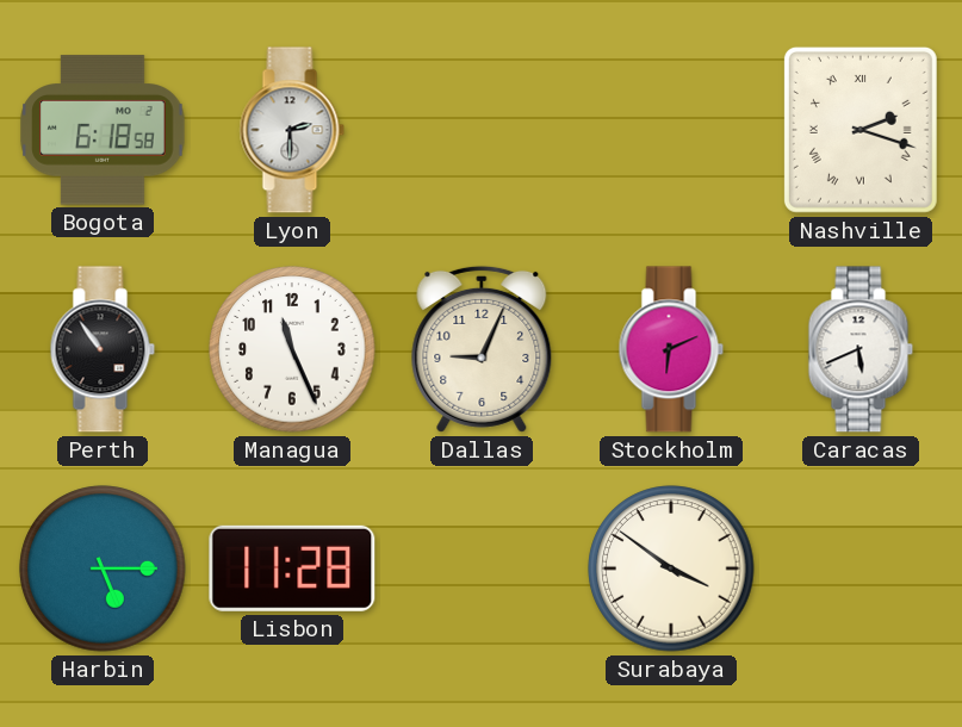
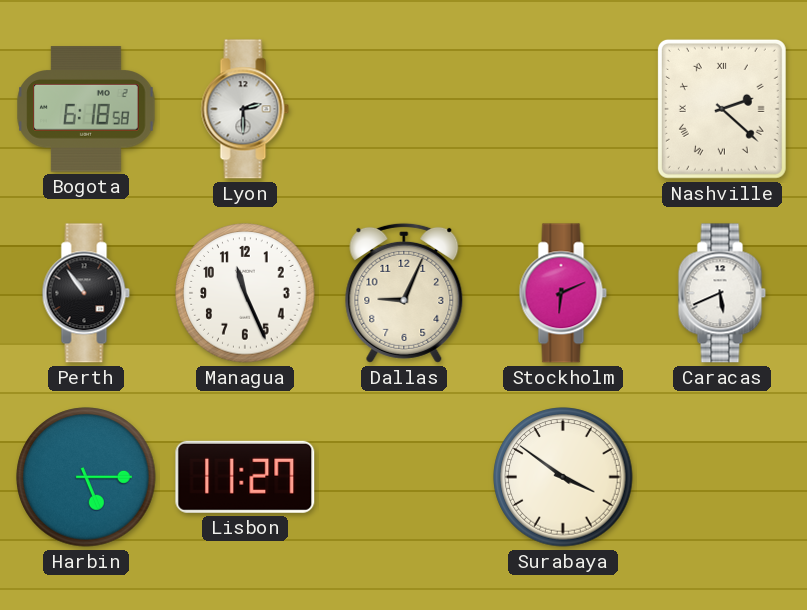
Nashville: 2:18 -> 2:22
Lisbon: 11:28 -> 11:27
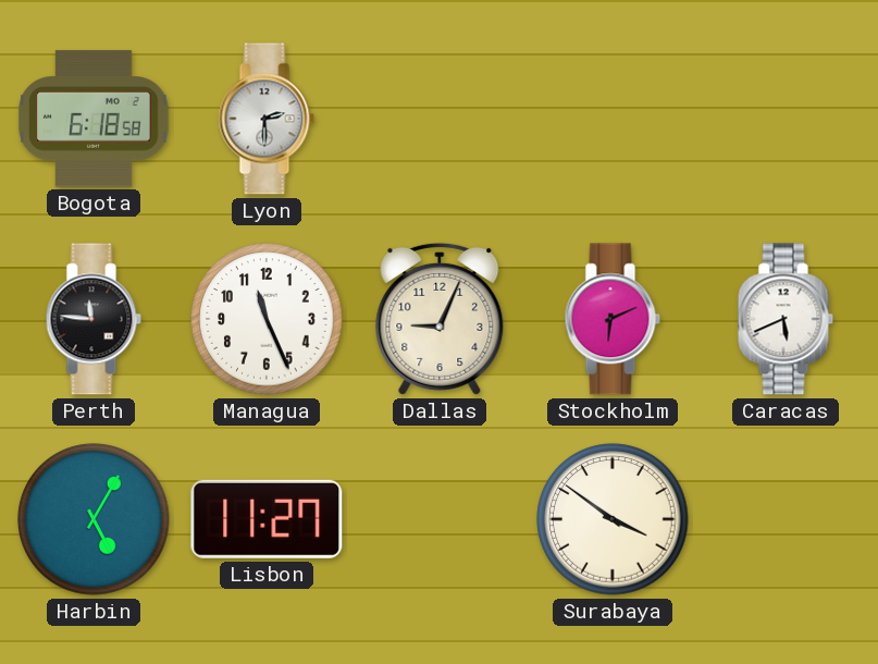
Nashville: 2:22 -> none
Perth: 10:54 -> 11:46
Harbin: 5:15 -> 5:05
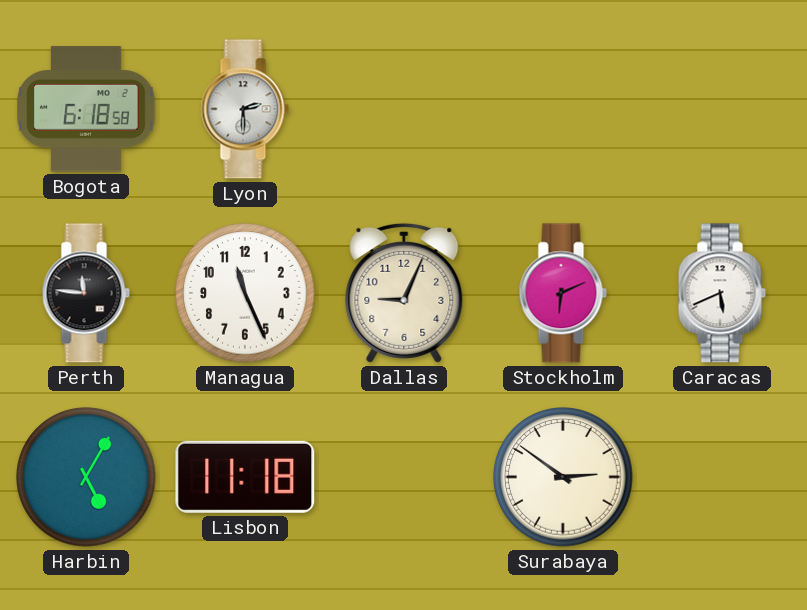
Lisbon: 11:27 -> 11:18
Surabaya: 3:51 -> 2:51
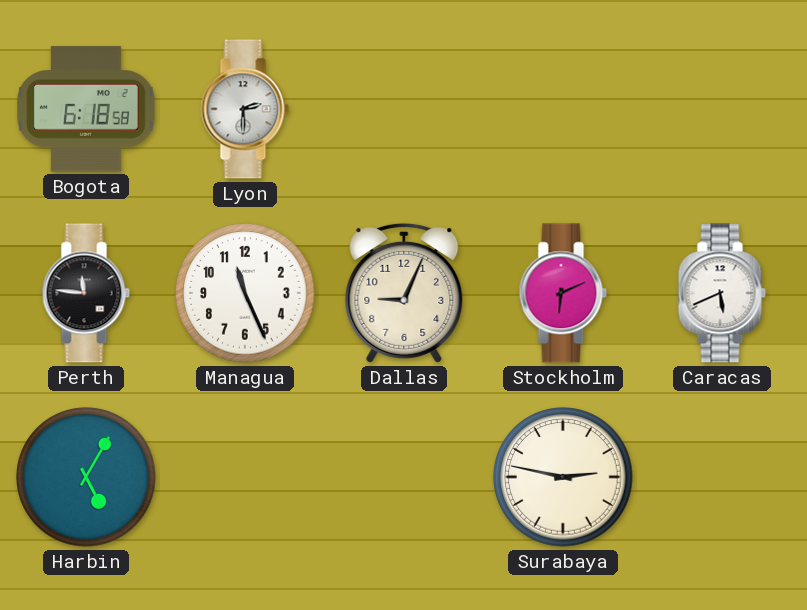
Lisbon: 11:18 -> none
Surabaya: 2:51 -> 2:47
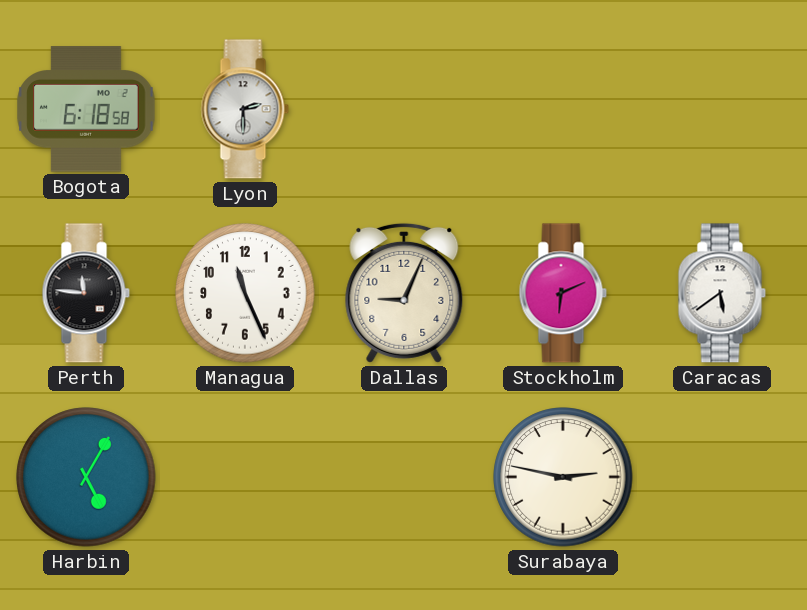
Caracas: 5:41 -> 5:39
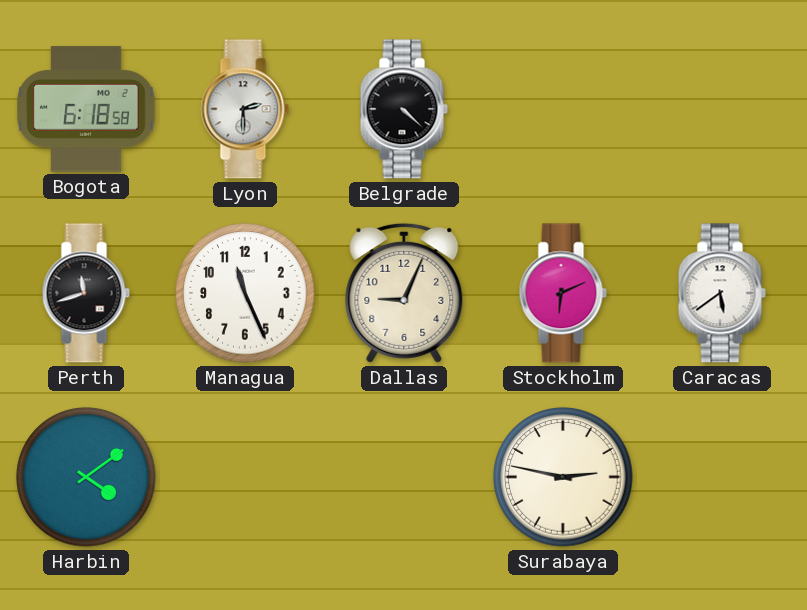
Belgrade: none -> 4:22
Perth: 11:46 -> 11:42
Harbin: 5:05 -> 4:09
